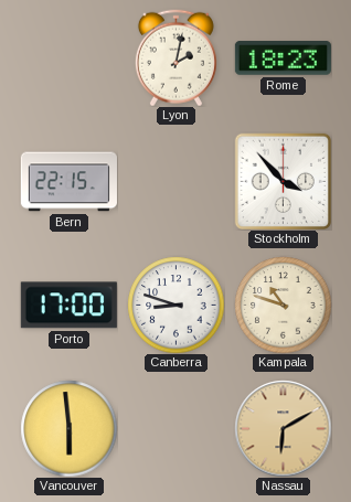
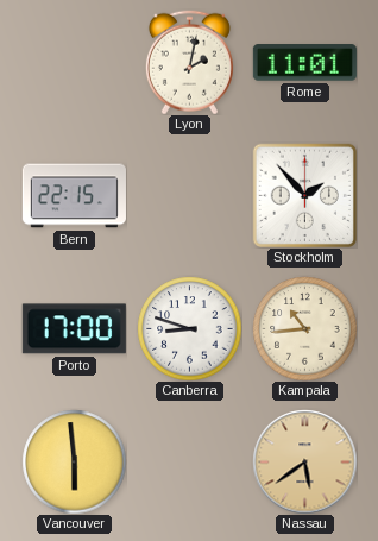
Rome: 18:23 -> 11:01
Stockholm: 3:53 -> 1:53
Kampala: 10:48 -> 10:44
Nassau: 6:10 -> 5:39
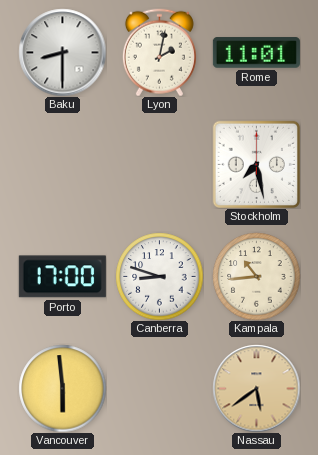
Baku: none -> 8:30
Bern: 22:15 -> none
Stockholm: 1:53 -> 7:28
